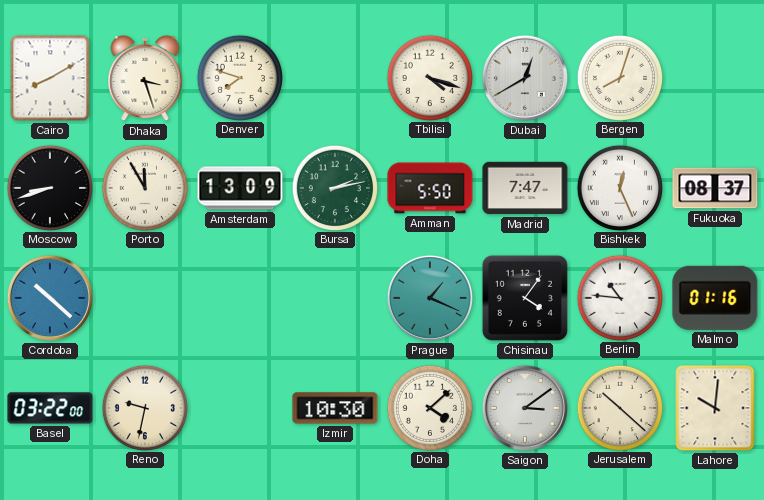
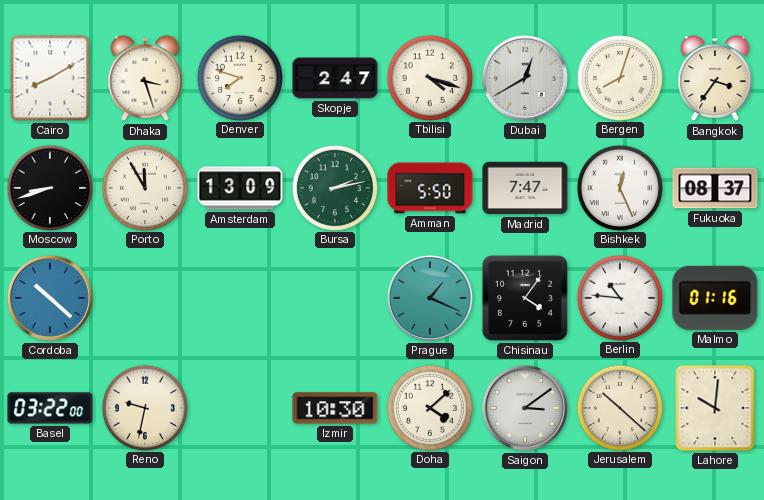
Skopje: none -> 2:47
Bangkok: none -> 3:36
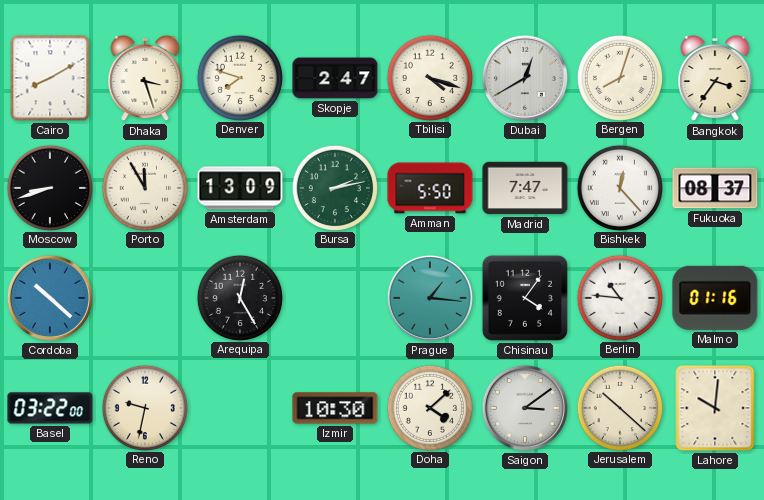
Bishkek: 12:26 -> 12:23
Arequipa: none -> 12:25
Prague: 1:19 -> 1:16
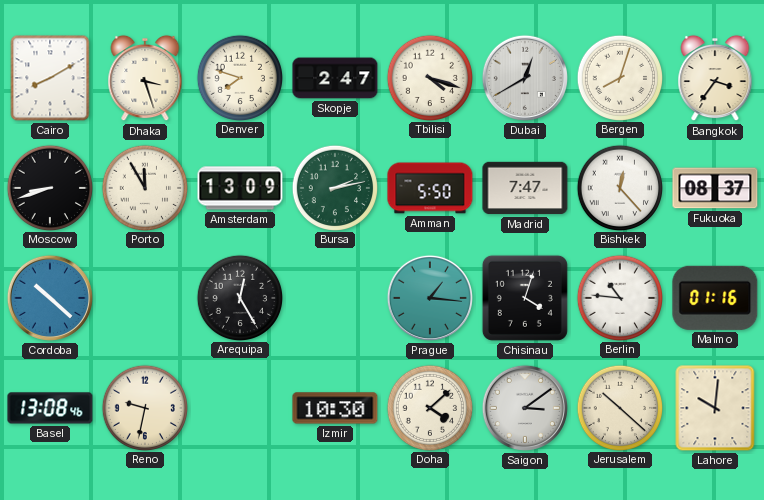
Chisinau: 4:06 -> 4:03
Basel: 03:22 -> 13:08
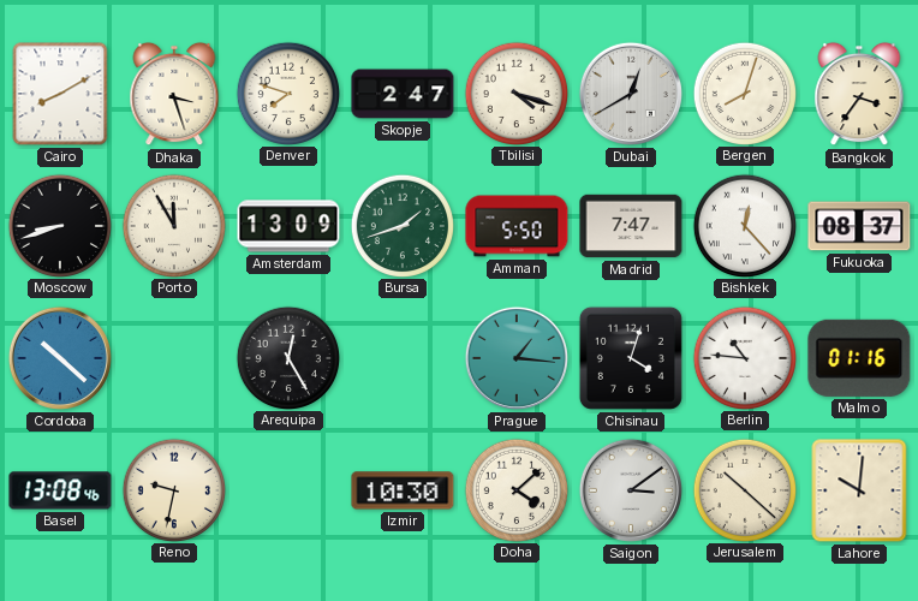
Bursa: 2:13 -> 1:42
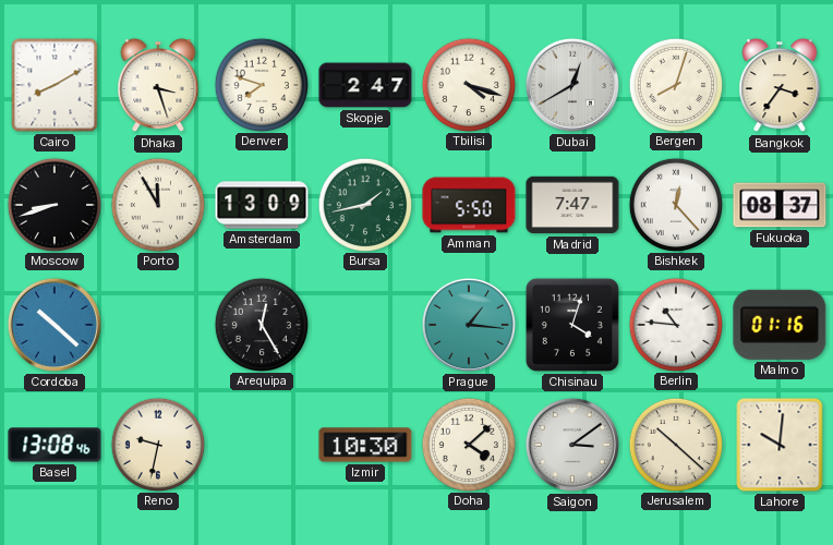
Bursa: 1:42 -> 1:43
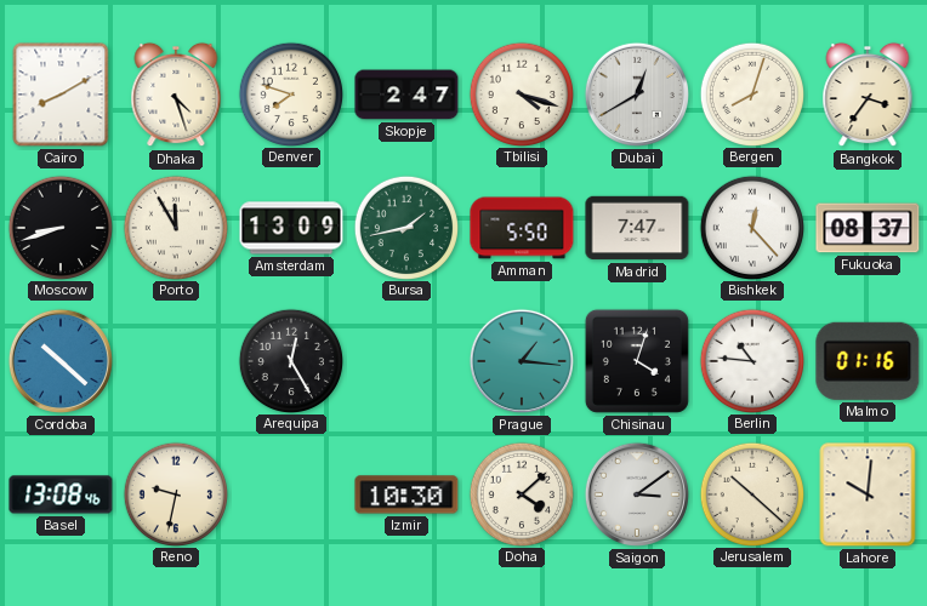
Dhaka: 3:27 -> 4:27
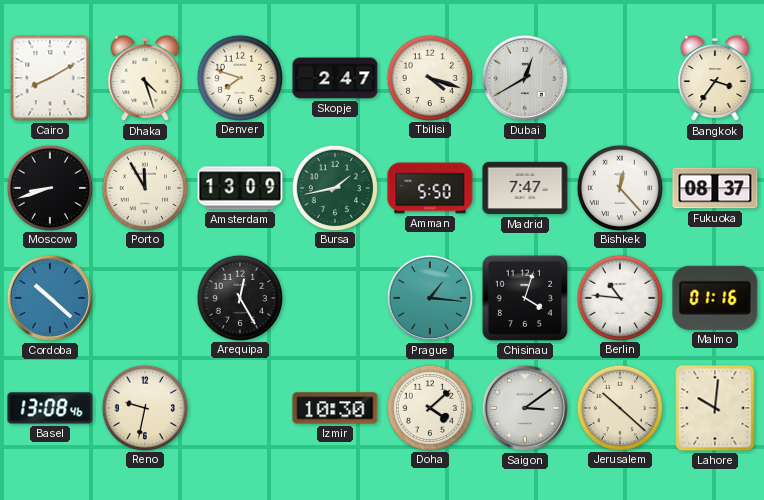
Bergen: 8:03 -> none
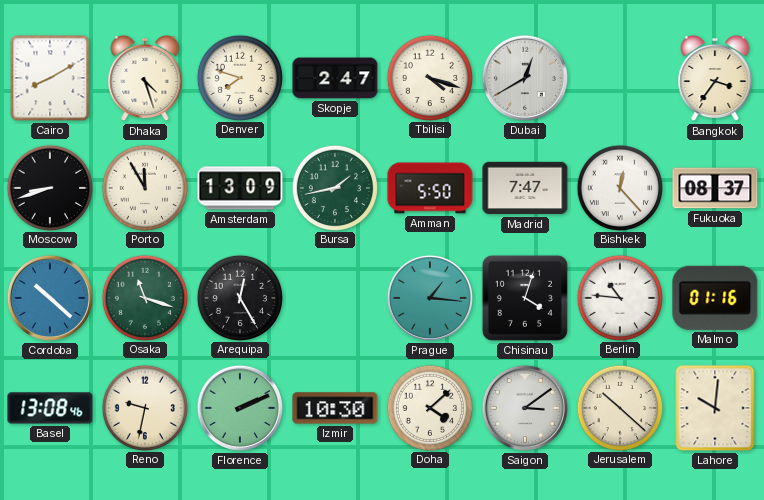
Osaka: none -> 11:18
Florence: none -> 2:11
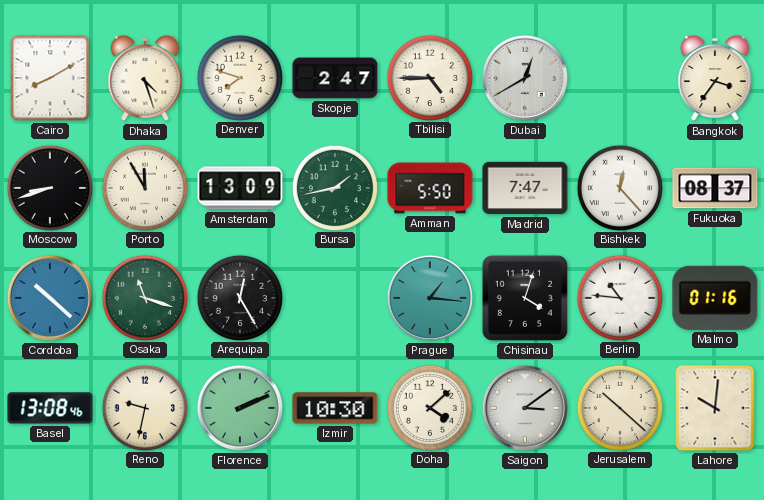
Tbilisi: 4:18 -> 4:45
